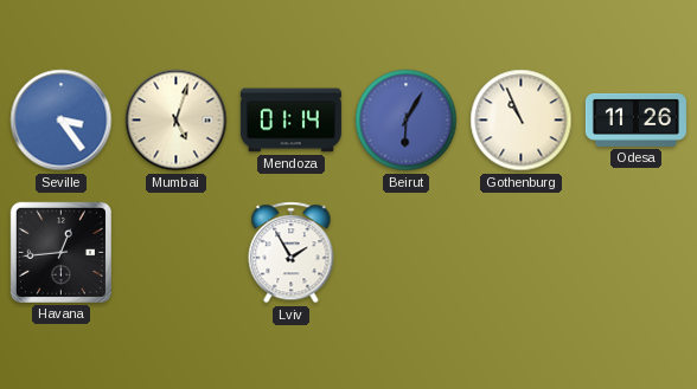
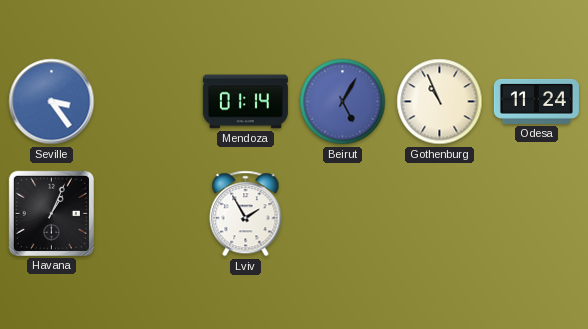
Mumbai: 5:03 -> none
Beirut: 6:05 -> 5:05
Odesa: 11:26 -> 11:24
Havana: 12:44 -> 1:04
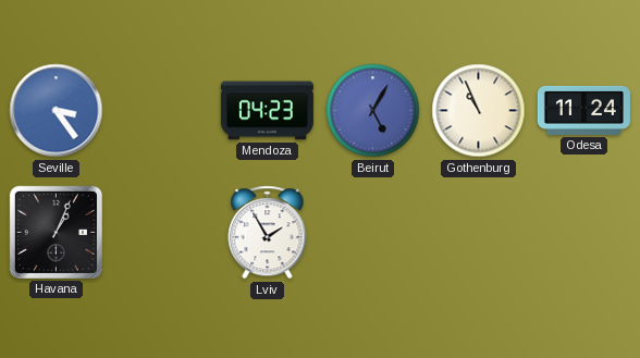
Mendoza: 01:14 -> 04:23
